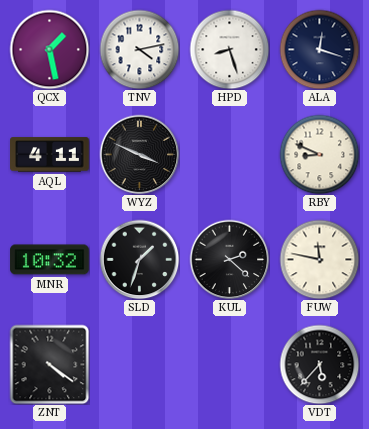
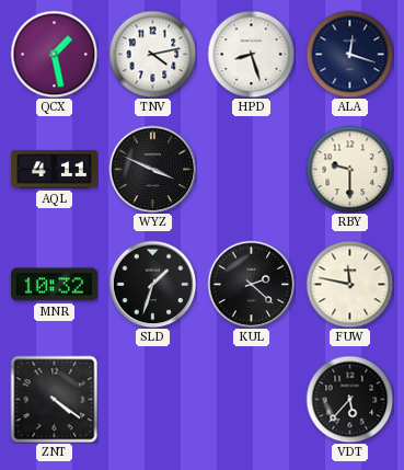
RBY: 8:49 -> 9:30
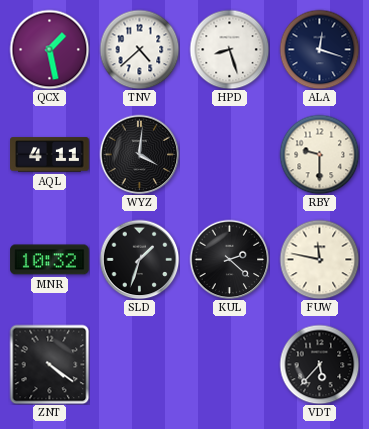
TNV: 4:13 -> 4:38
WYZ: 3:49 -> 4:01
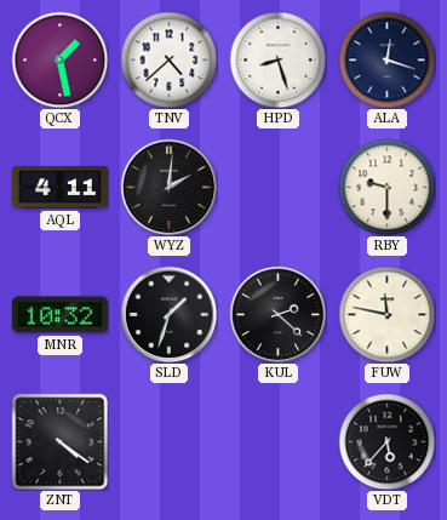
WYZ: 4:01 -> 2:01
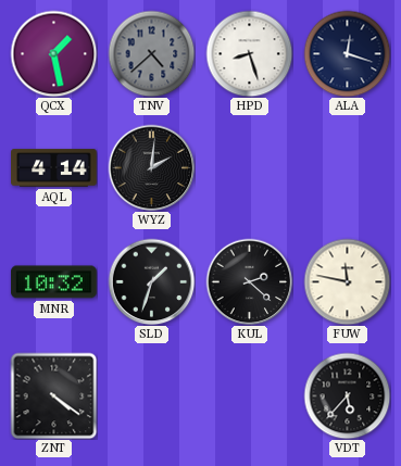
TNV dial: white -> grey
AQL: 4:11 -> 4:14
RBY: 9:30 -> none
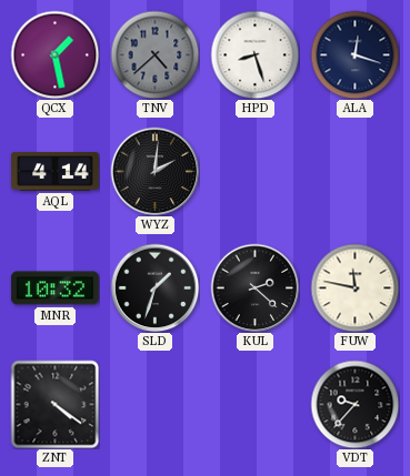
VDT: 5:37 -> 9:37
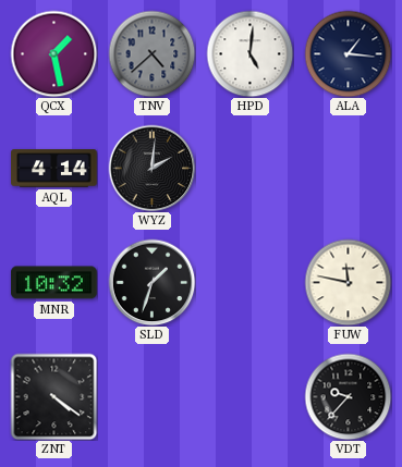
HPD: 8:27 -> 5:01
ALA: 12:18 -> 1:16
KUL: 2:22 -> none
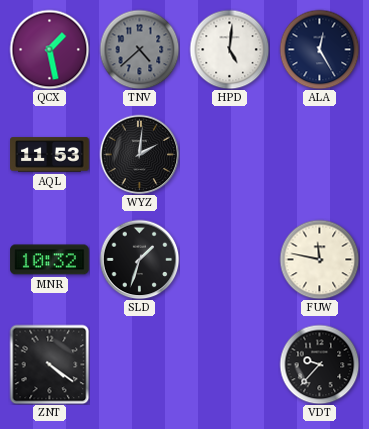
ALA: 1:16 -> 12:25
AQL: 4:14 -> 11:53
